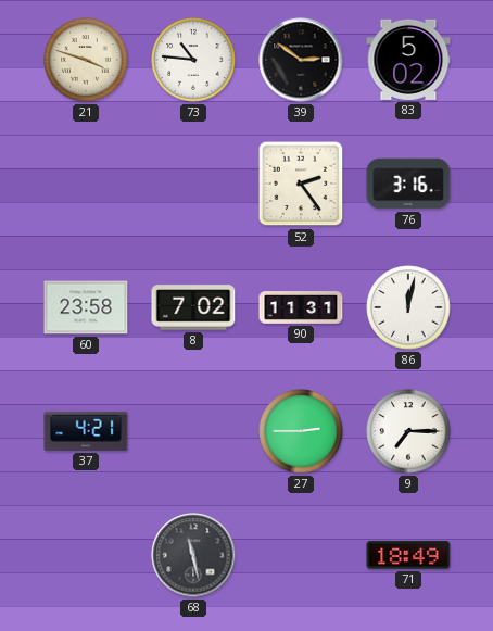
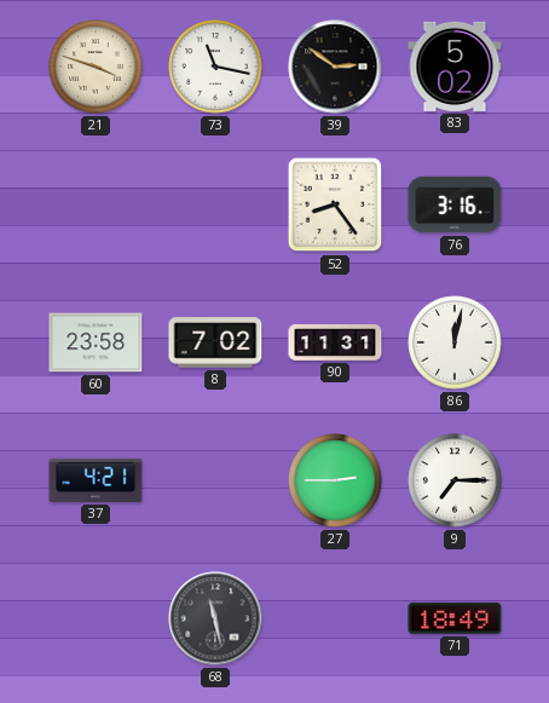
73: 10:46 -> 11:17
52: 2:24 -> 8:24
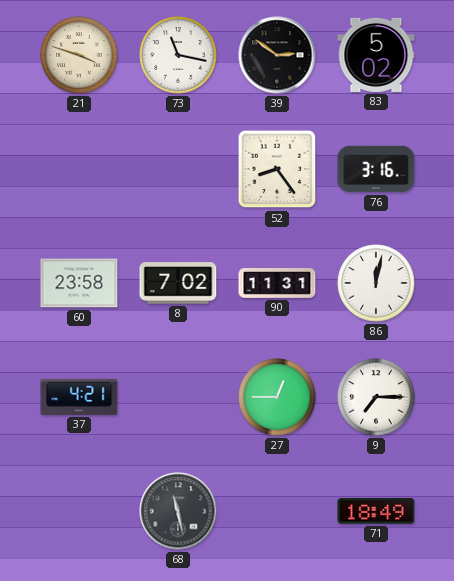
27: 2:45 -> 12:45
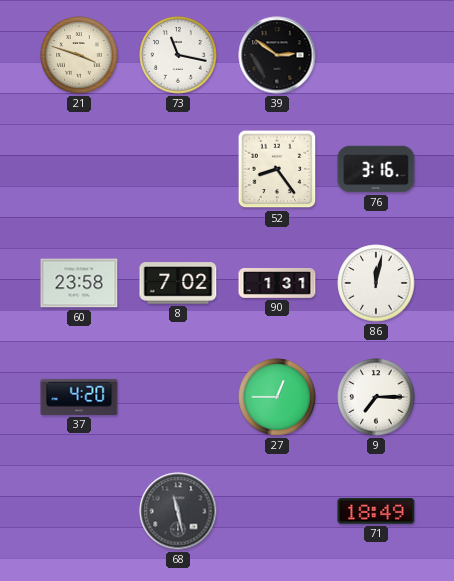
83: 5:02 -> none
90: 11:31 -> 1:31
37: 4:21 -> 4:20
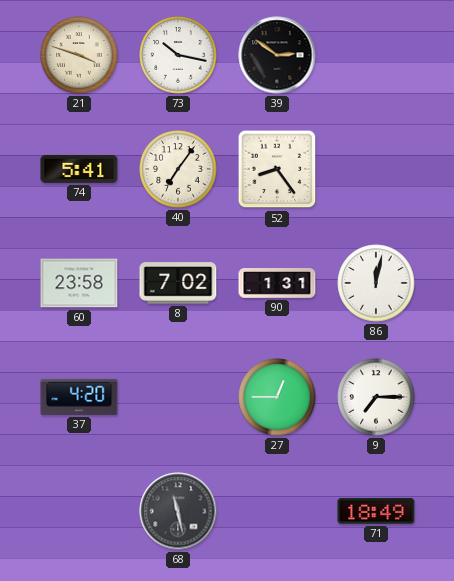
73: 11:17 -> 10:17
74: none -> 5:41
40: none -> 7:06
76: 3:16 -> none
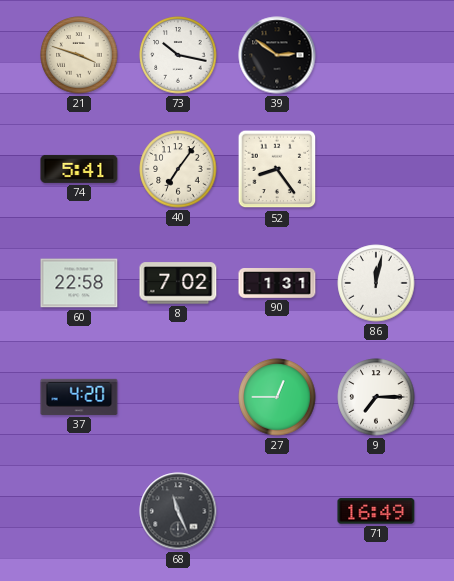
60: 23:58 -> 22:58
68: 11:28 -> 11:26
71: 18:49 -> 16:49
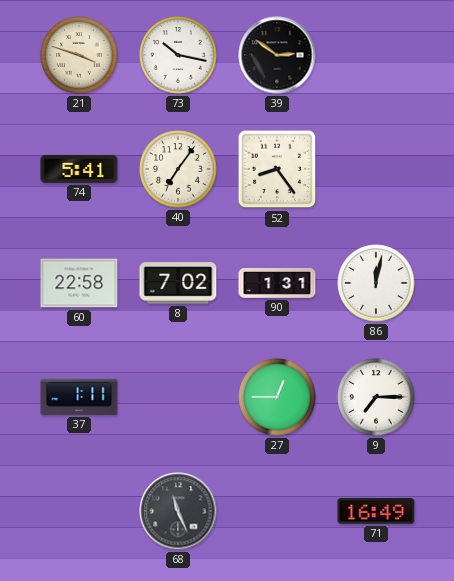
37: 4:20 -> 1:11
